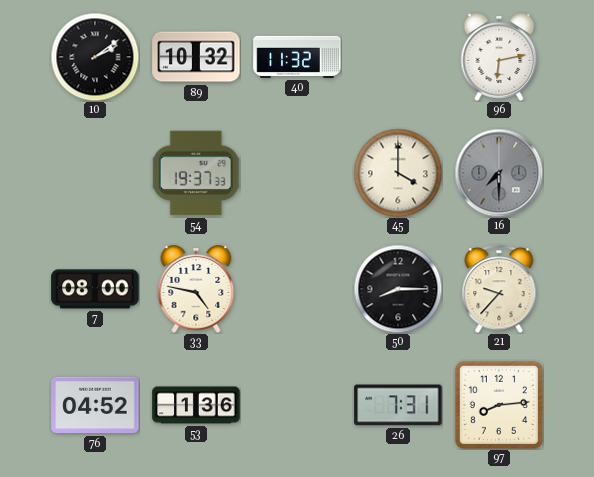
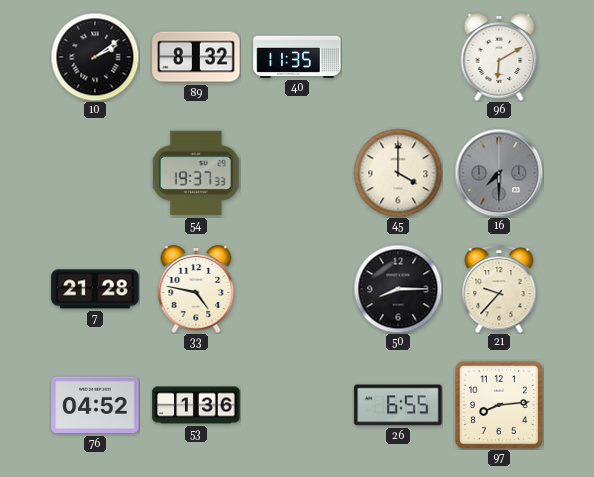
89: 10:32 -> 8:32
40: 11:32 -> 11:35
96: 6:13 -> 6:10
7: 08:00 -> 21:28
26: 7:31 -> 6:55
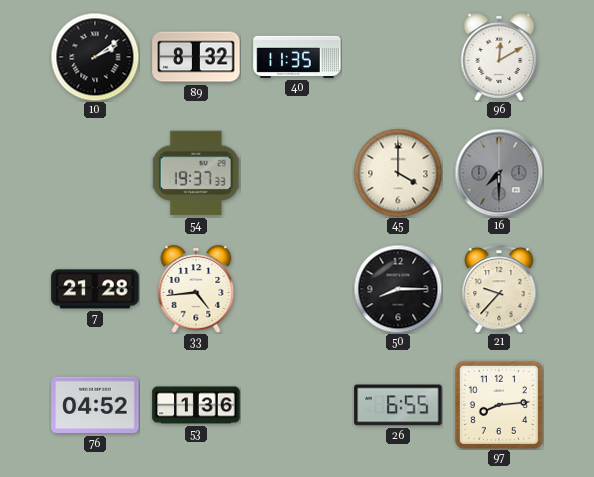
96: 6:10 -> 12:10
33: 4:47 -> 4:44
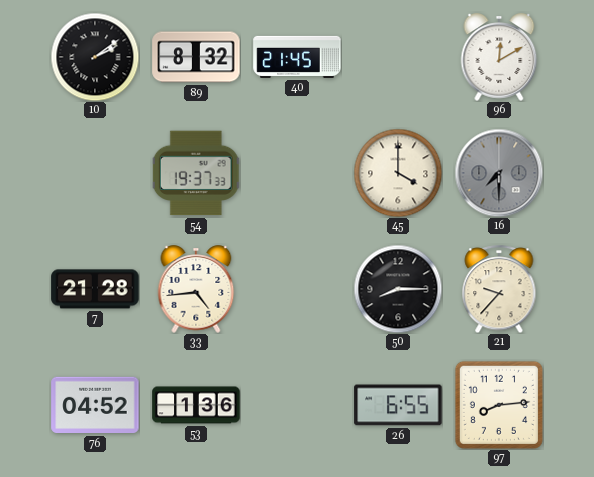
40: 11:35 -> 21:45
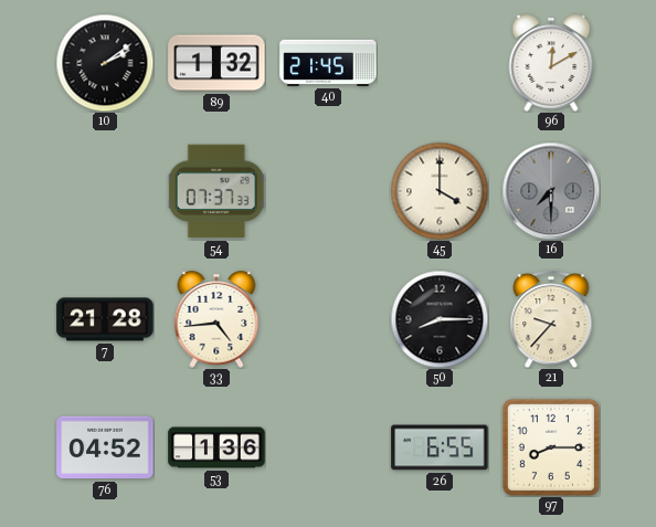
89: 8:32 -> 1:32
54: 19:37 -> 07:37
97: 8:14 -> 8:15
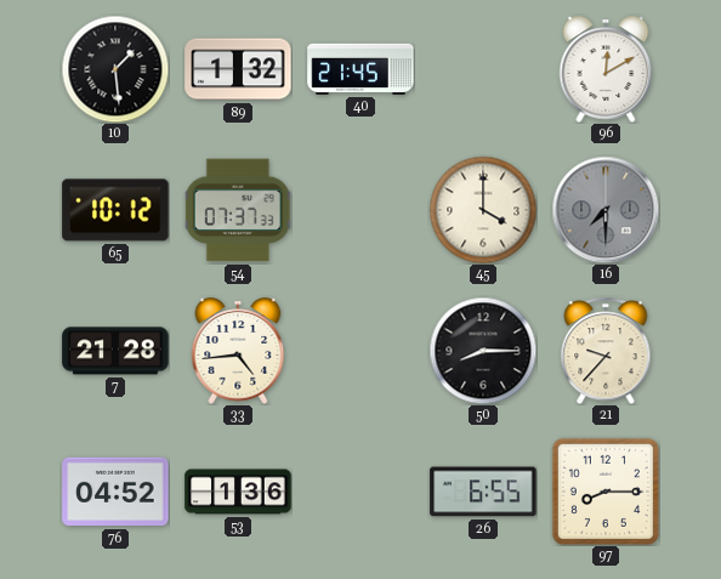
10: 2:09 -> 1:29
65: none -> 10:12
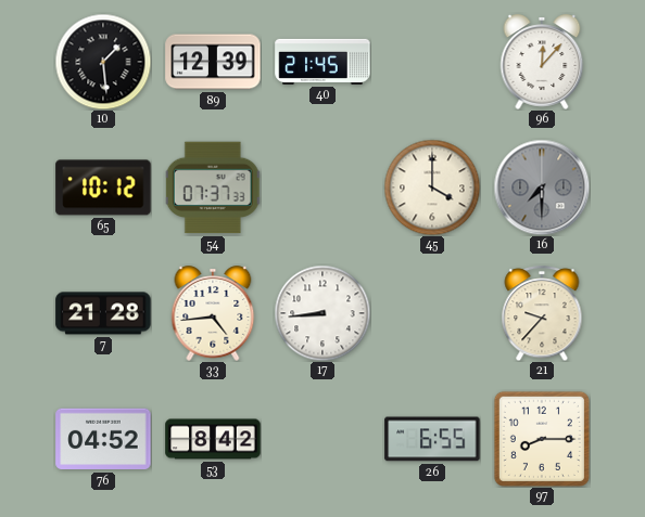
89: 1:32 -> 12:39
96: 12:10 -> 12:07
17: none -> 8:44
50: 8:15 -> none
53: 1:36 -> 8:42
